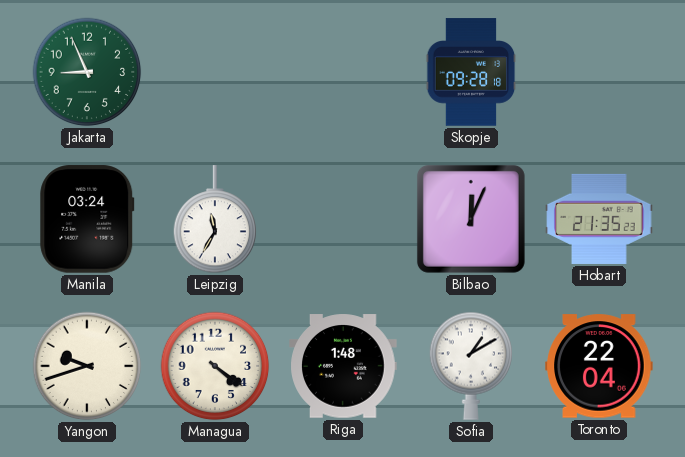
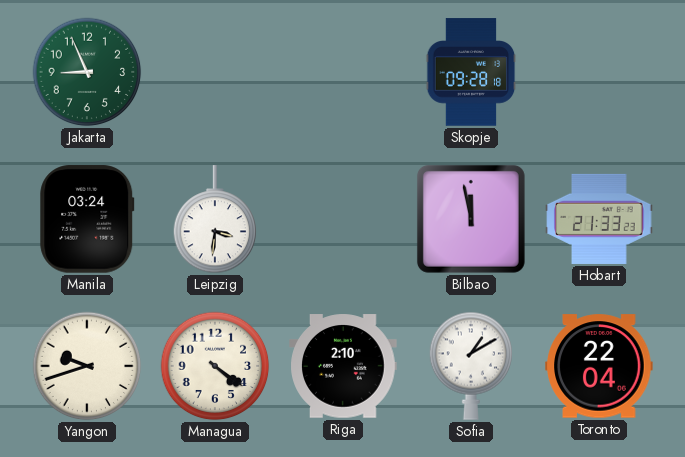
Leipzig: 11:35 -> 3:31
Bilbao: 12:04 -> 11:58
Hobart: 21:35 -> 21:33
Riga: 1:48 -> 2:10
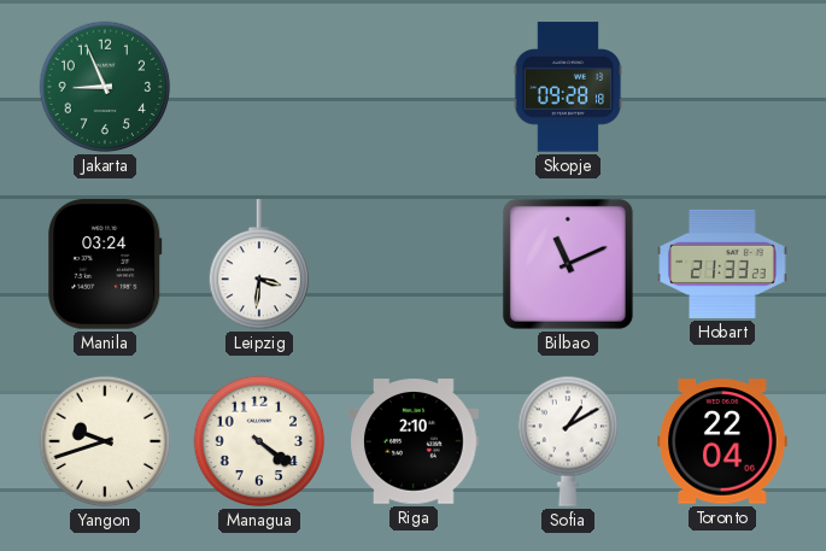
Bilbao: 11:58 -> 11:11
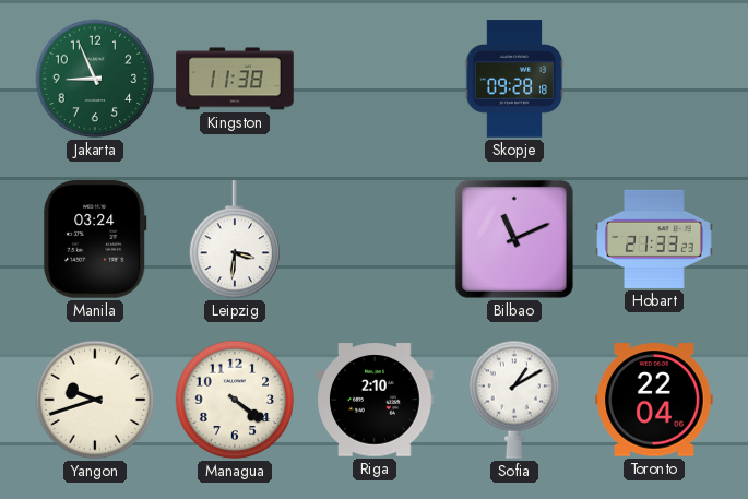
Kingston: none -> 11:38
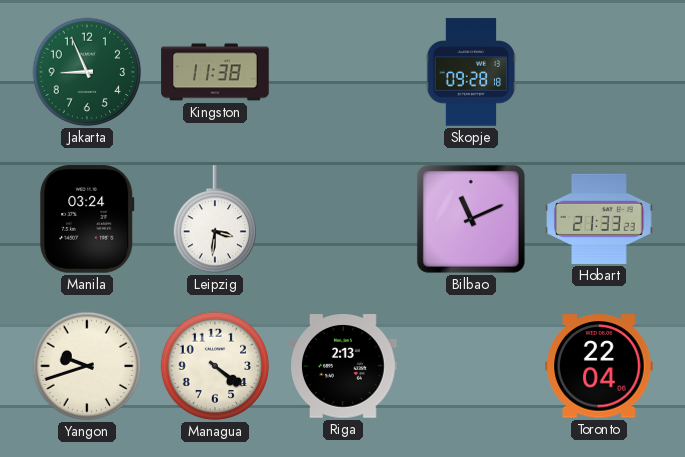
Riga: 2:10 -> 2:13
Sofia: 1:10 -> none
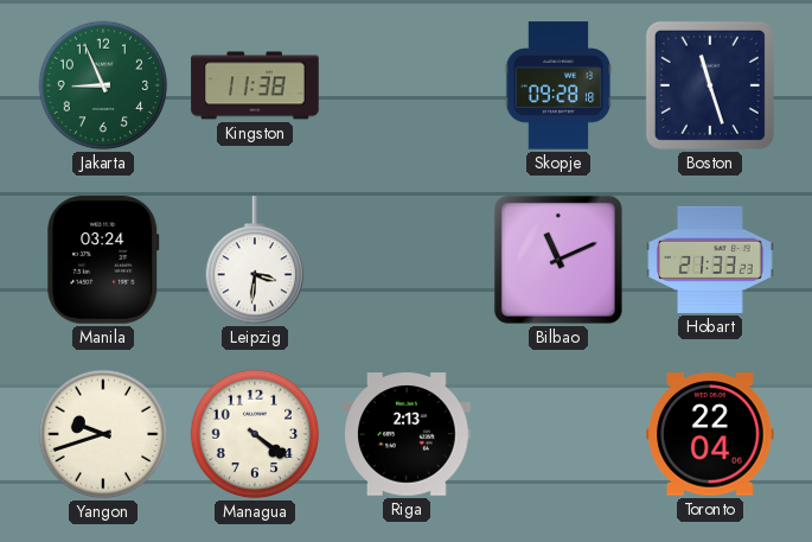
Boston: none -> 11:27
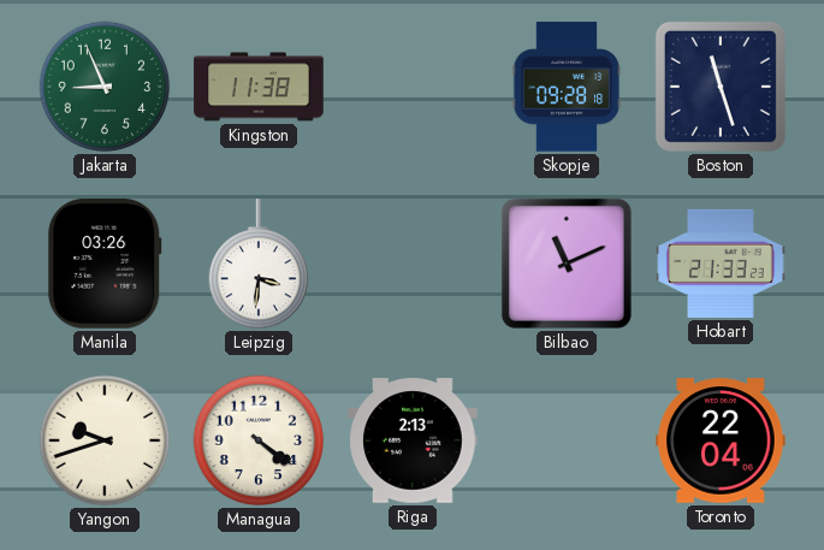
Manila: 03:24 -> 03:26
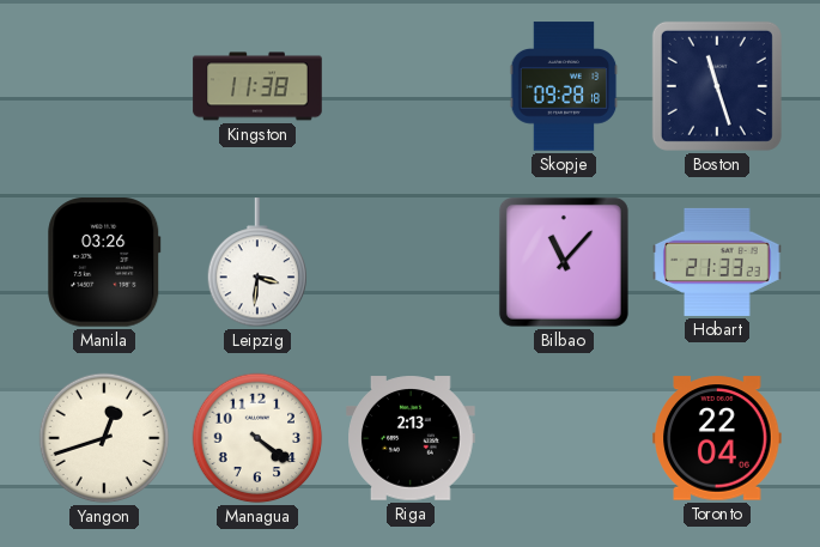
Jakarta: 8:56 -> none
Bilbao: 11:11 -> 11:07
Yangon: 9:42 -> 12:42
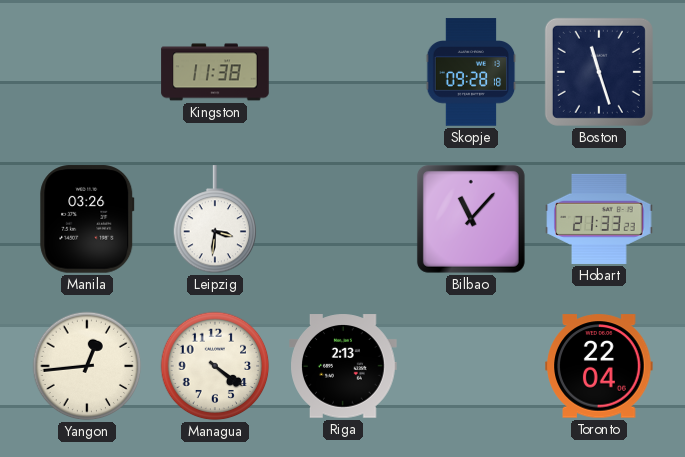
Yangon: 12:42 -> 12:44
